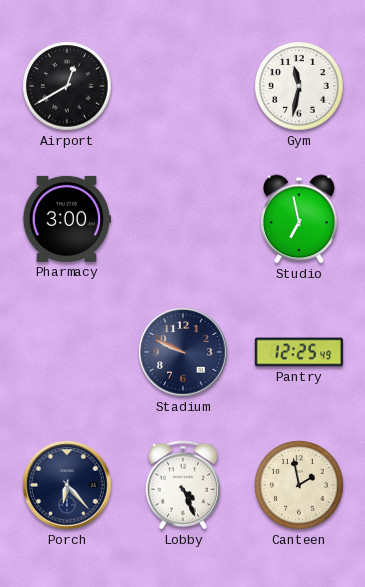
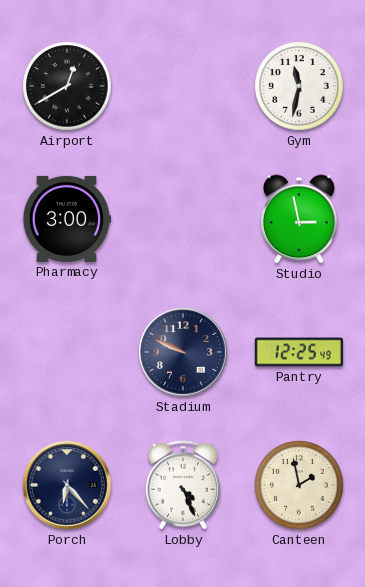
Studio: 6:58 -> 2:58
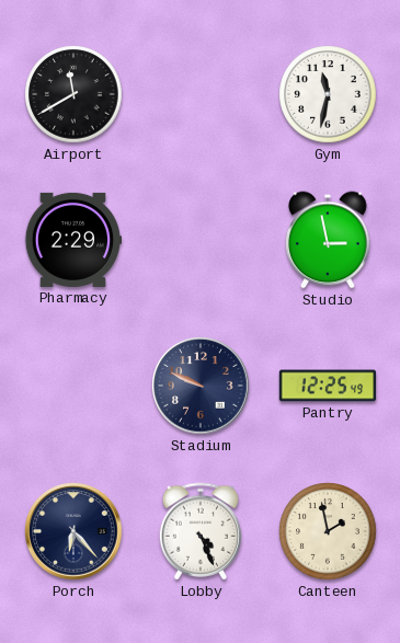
Airport: 12:40 -> 11:40
Pharmacy: 3:00 -> 2:29
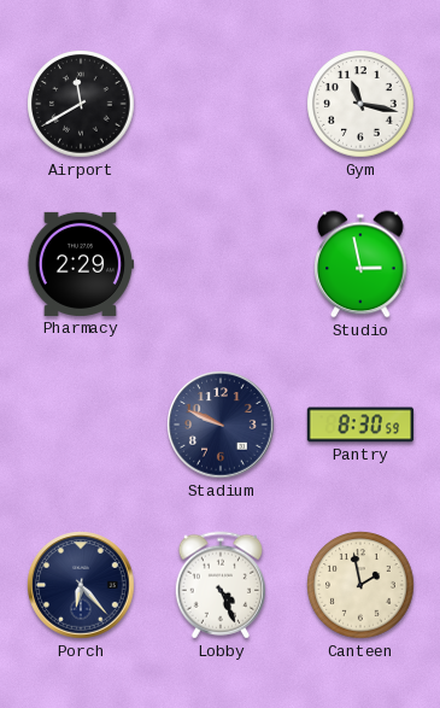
Gym: 11:32 -> 11:17
Pantry: 12:25 -> 8:30
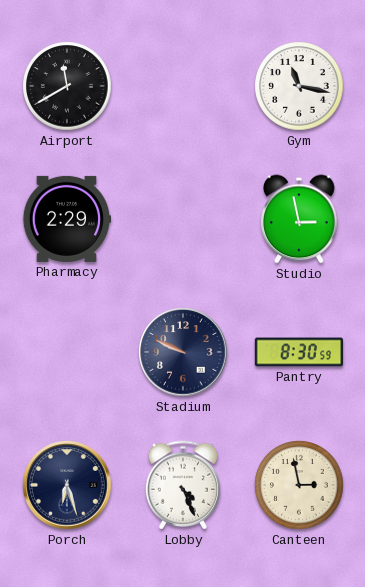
Porch: 6:23 -> 6:27
Canteen: 1:58 -> 2:58
